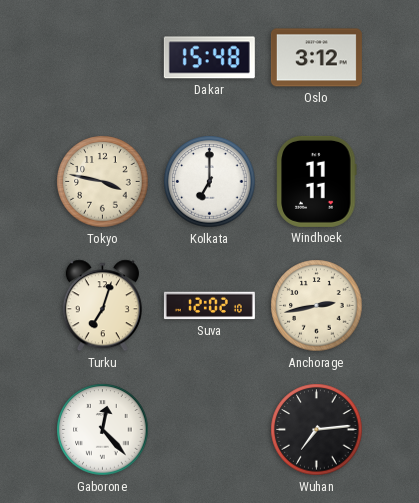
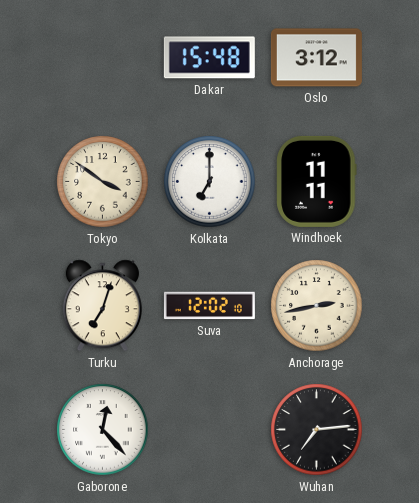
Tokyo: 3:47 -> 3:51
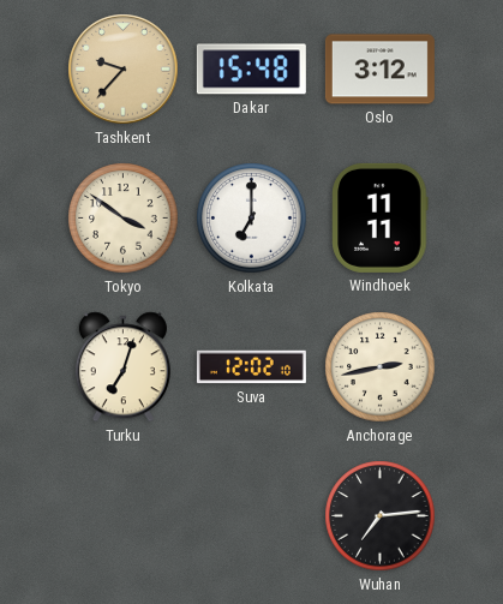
Tashkent: none -> 9:37
Gaborone: 12:23 -> none
